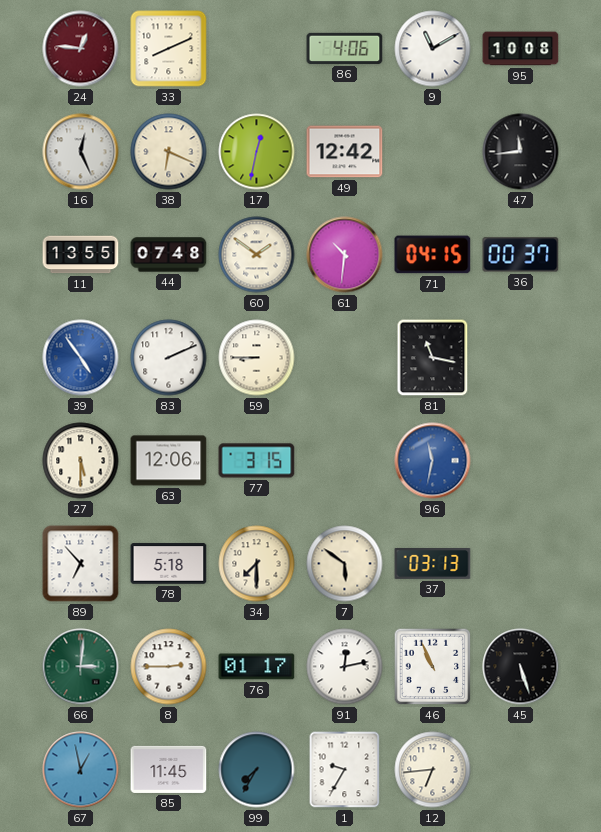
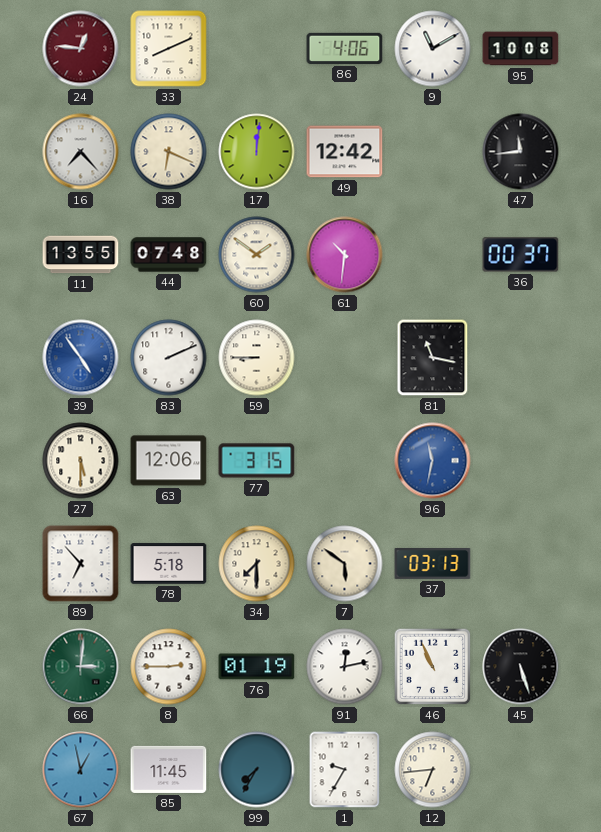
16: 12:26 -> 7:23
17: 12:32 -> 12:01
71: 04:15 -> none
76: 01:17 -> 01:19
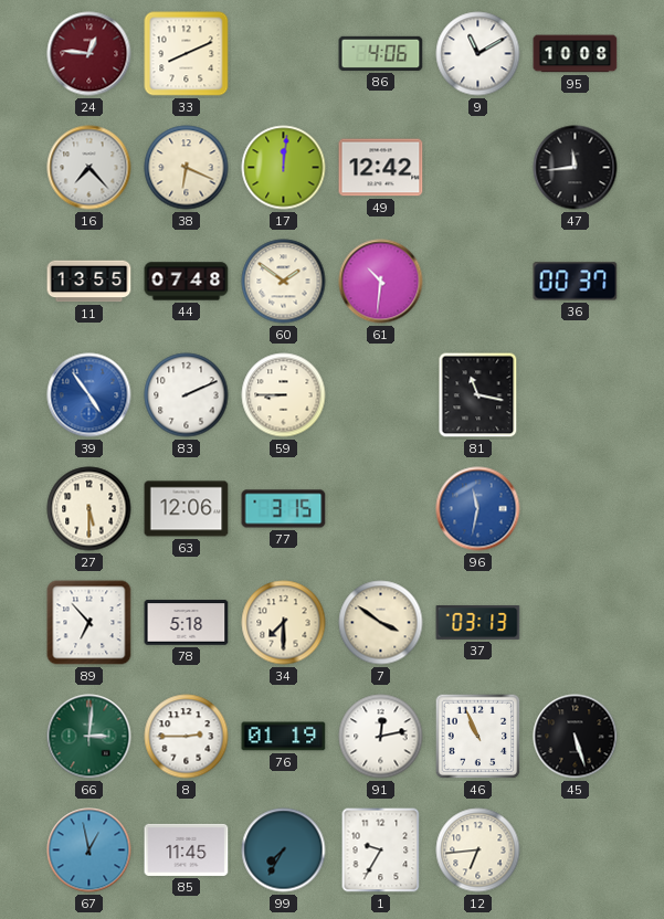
7: 5:51 -> 3:51
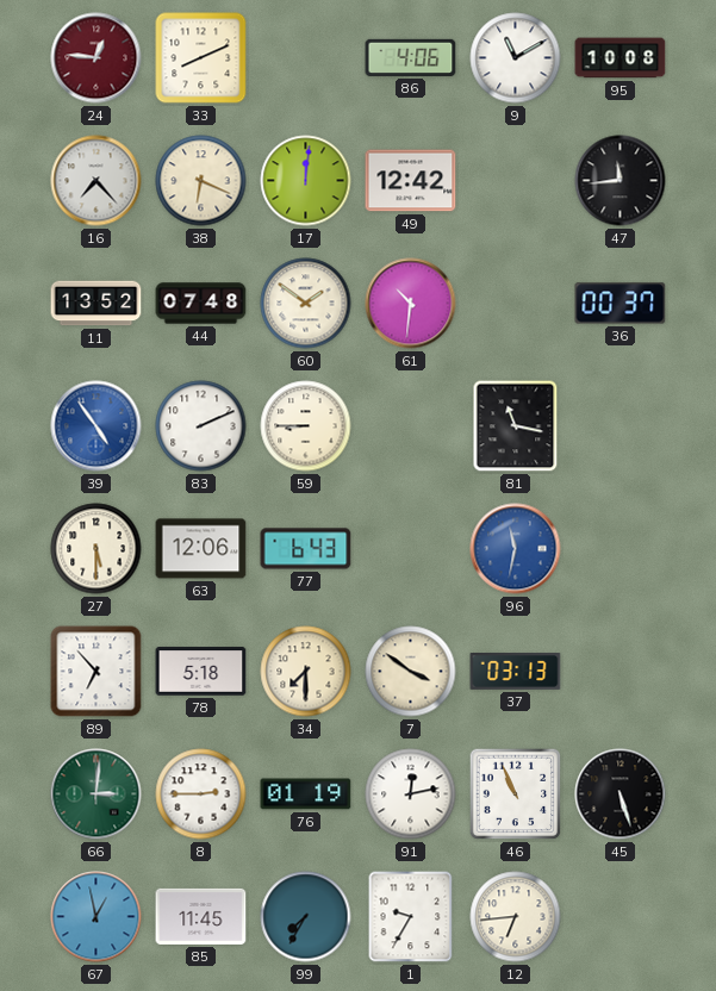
11: 13:55 -> 13:52
77: 3:15 -> 6:43
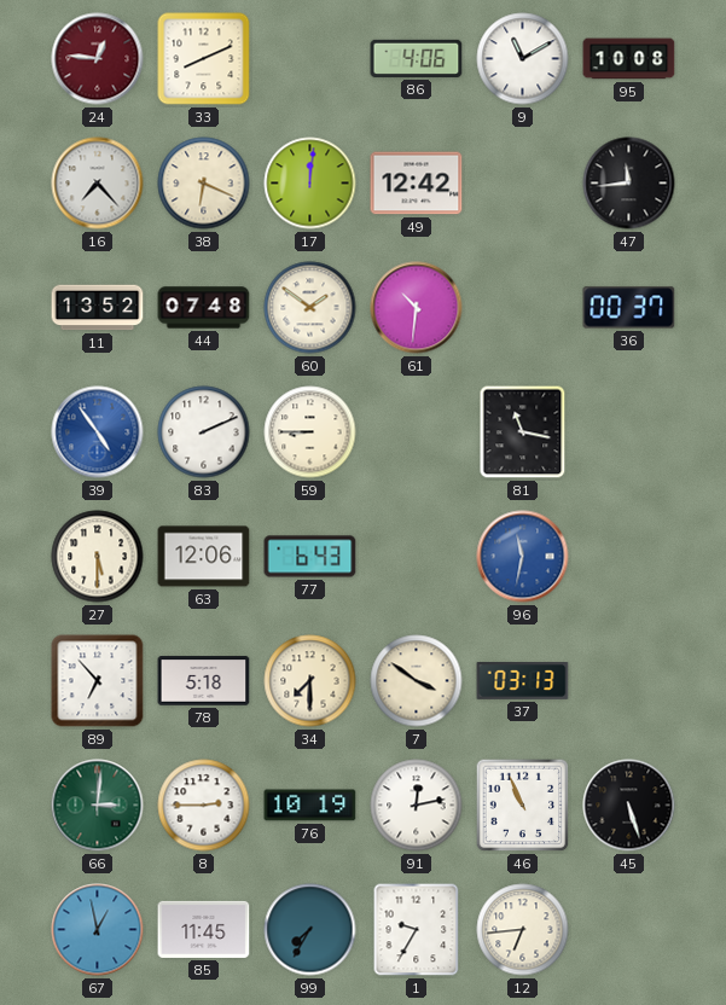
76: 01:19 -> 10:19
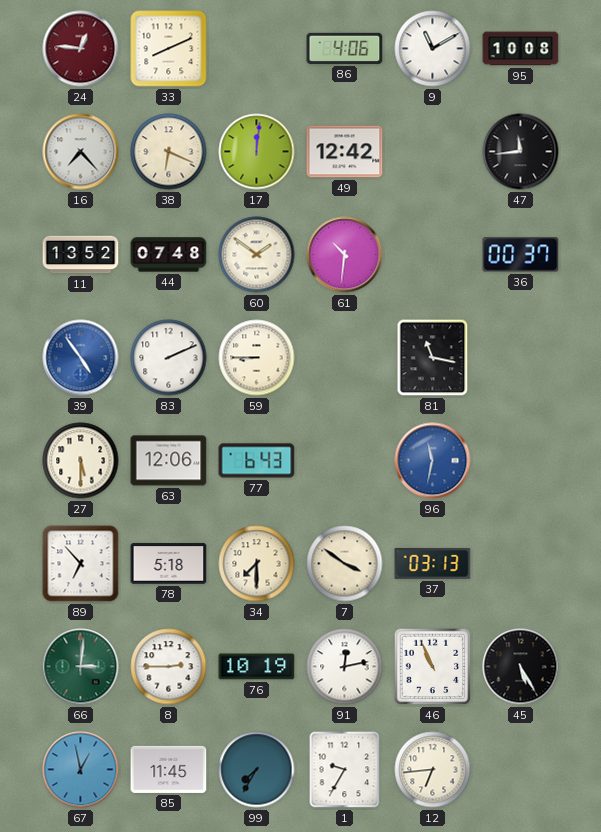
45: 5:27 -> 5:25
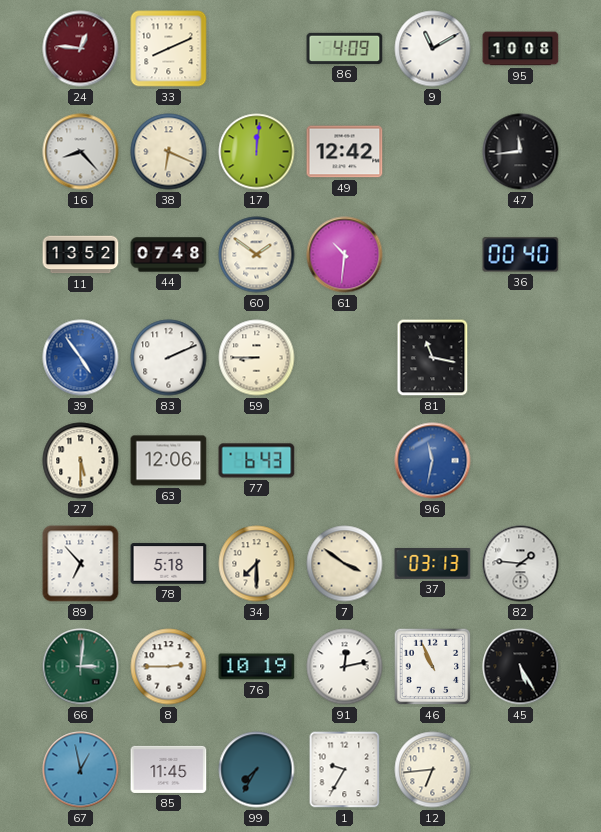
86: 4:06 -> 4:09
16: 7:23 -> 8:23
36: 00:37 -> 00:40
82: none -> 1:46
